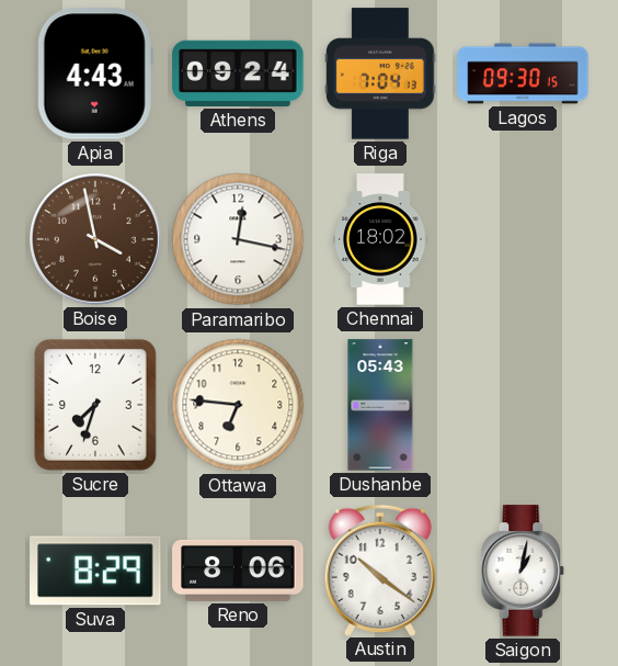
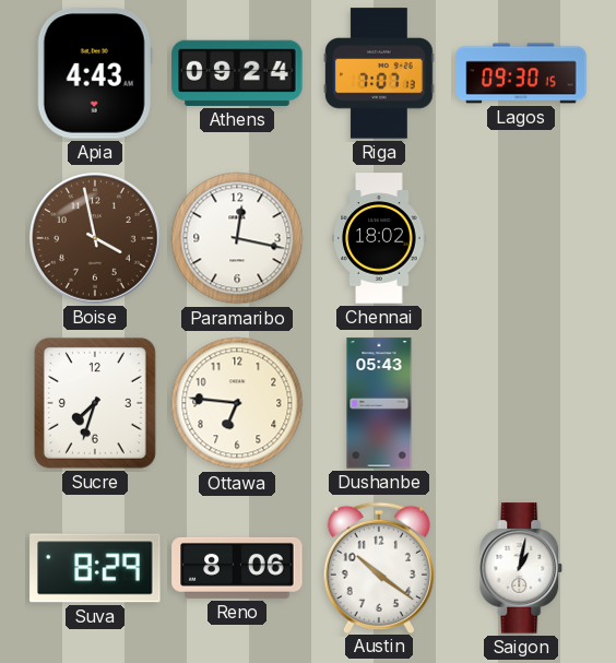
Riga: 7:04 -> 7:07
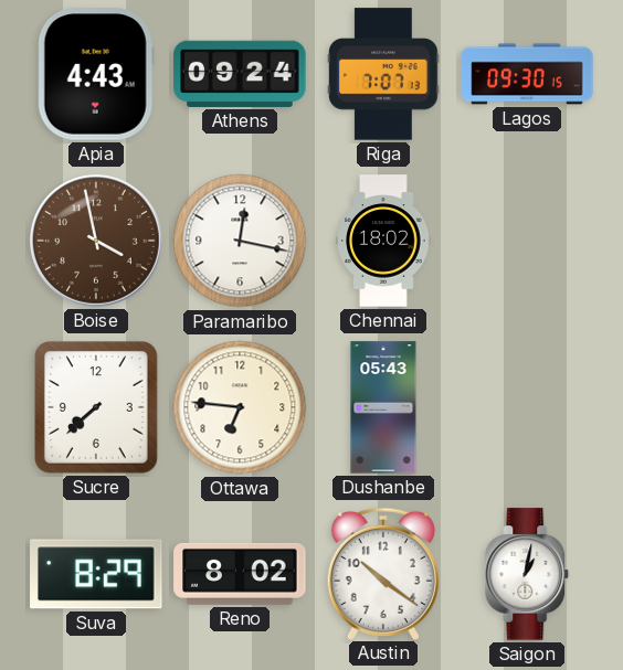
Sucre: 7:33 -> 7:38
Reno: 8:06 -> 8:02
